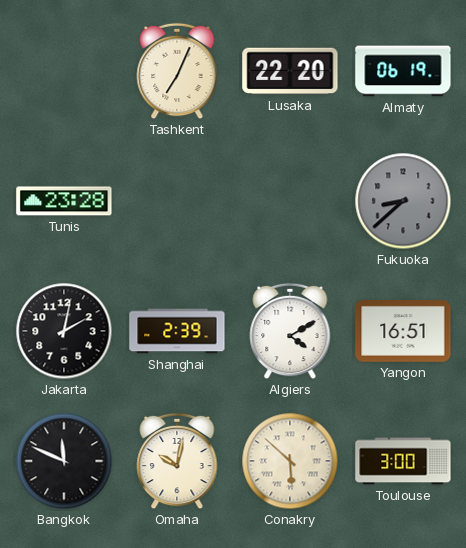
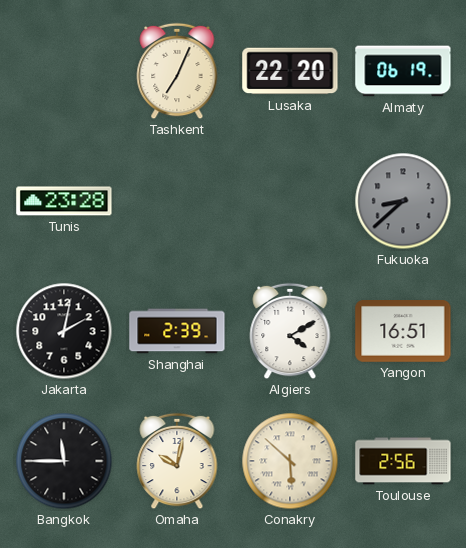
Bangkok: 11:49 -> 11:45
Toulouse: 3:00 -> 2:56
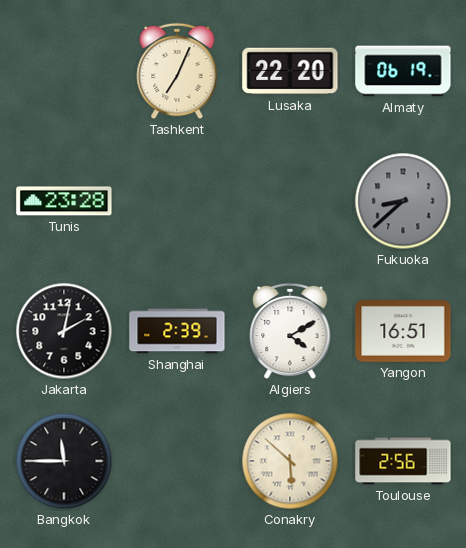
Omaha: 10:02 -> none
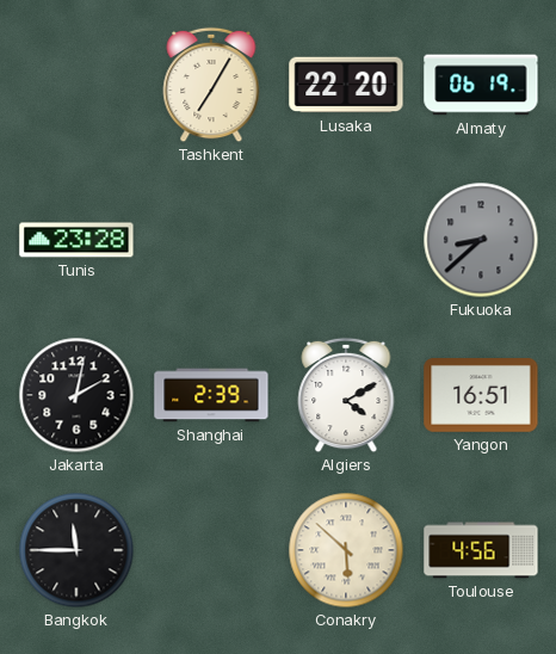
Tashkent: 7:04 -> 7:05
Toulouse: 2:56 -> 4:56
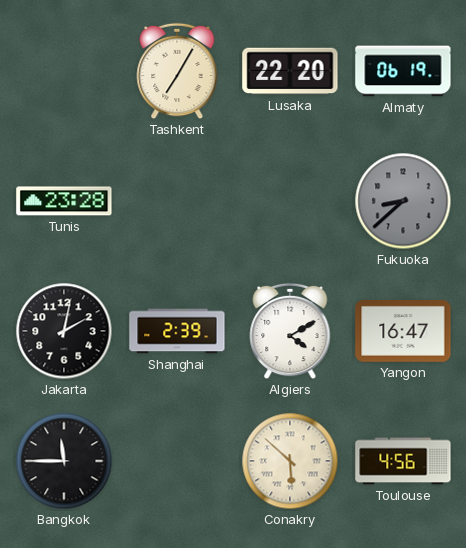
Yangon: 16:51 -> 16:47
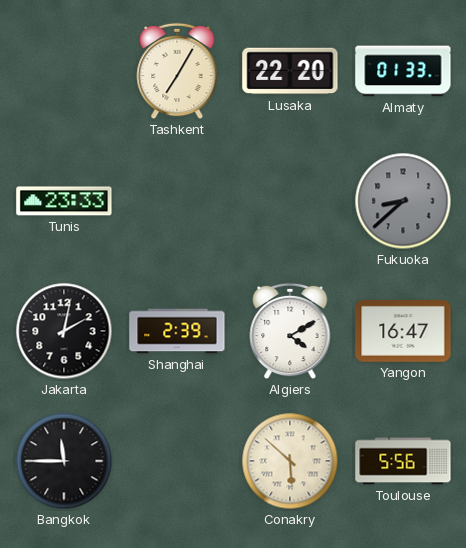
Almaty: 06:19 -> 01:33
Tunis: 23:28 -> 23:33
Toulouse: 4:56 -> 5:56
